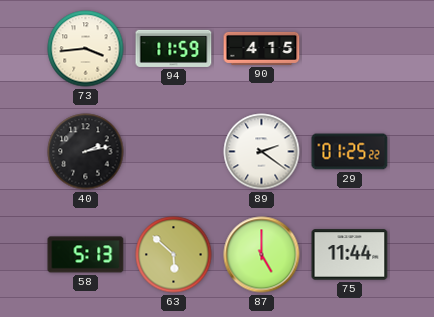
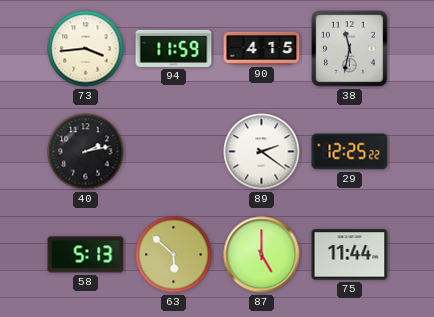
38: none -> 11:32
29: 01:25 -> 12:25
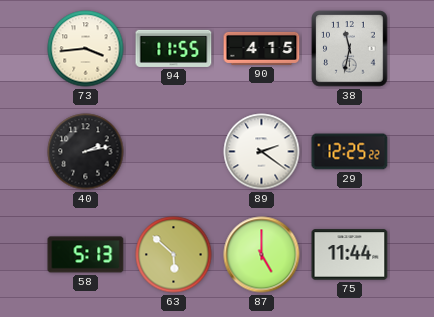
94: 11:59 -> 11:55
